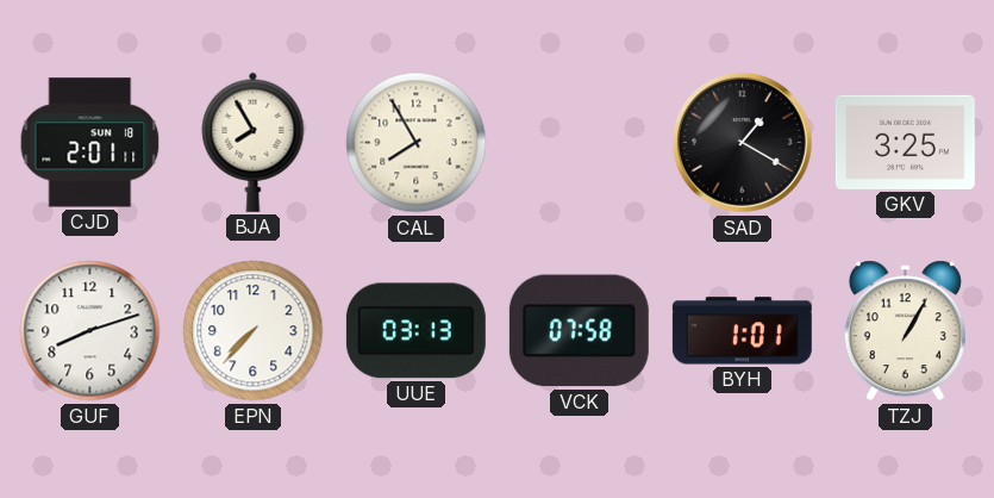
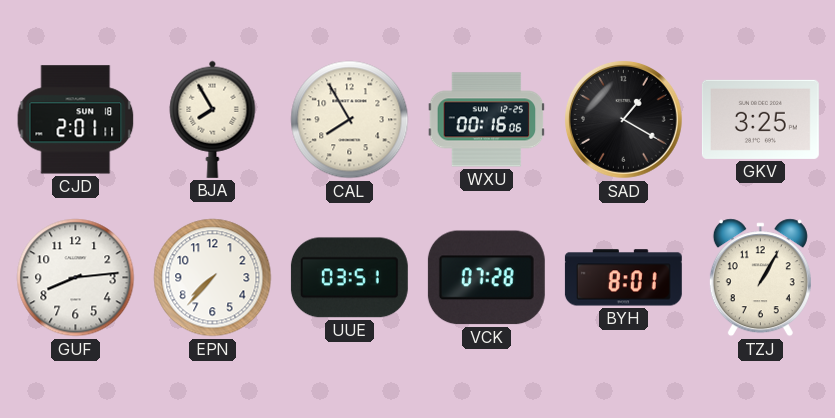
WXU: none -> 00:16
GUF: 8:12 -> 8:14
UUE: 03:13 -> 03:51
VCK: 07:58 -> 07:28
BYH: 1:01 -> 8:01
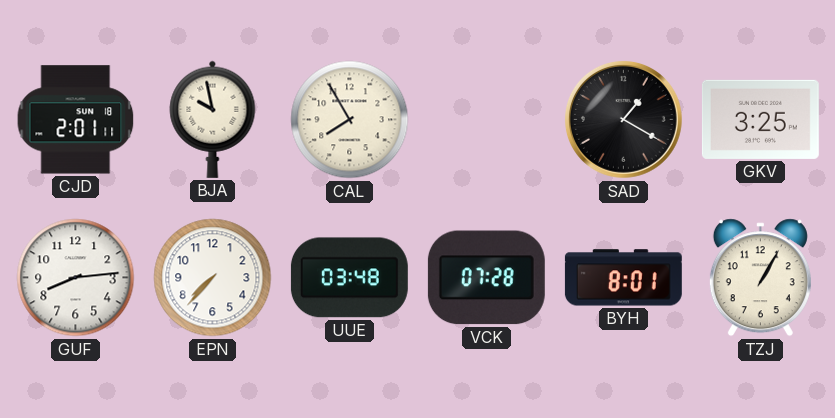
BJA: 7:55 -> 9:58
WXU: 00:16 -> none
UUE: 03:51 -> 03:48
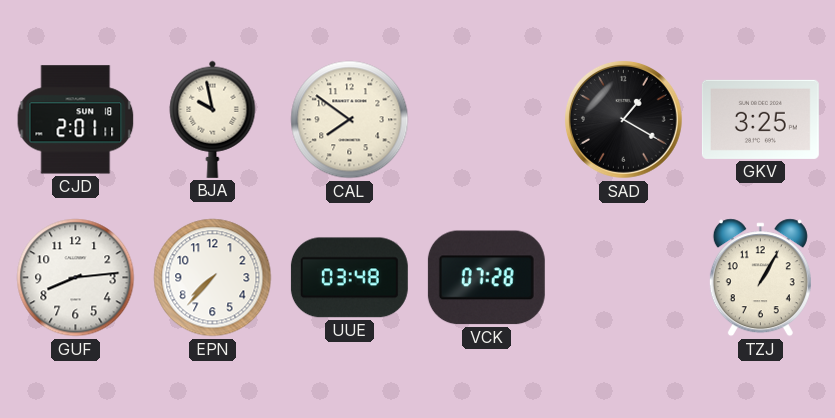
CAL: 7:55 -> 7:51
BYH: 8:01 -> none
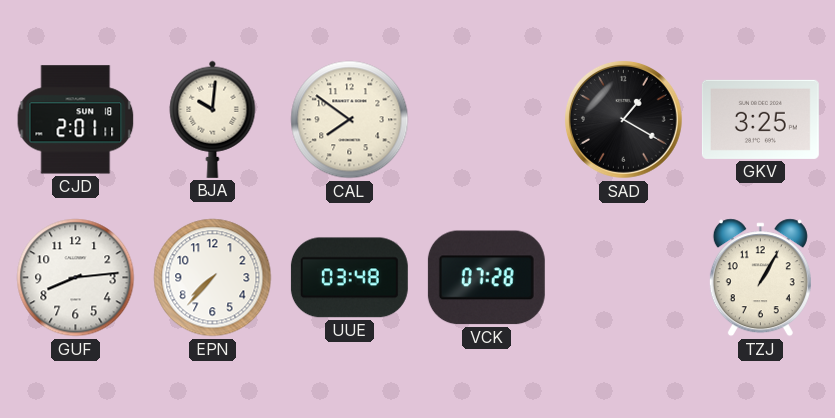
BJA: 9:58 -> 10:01
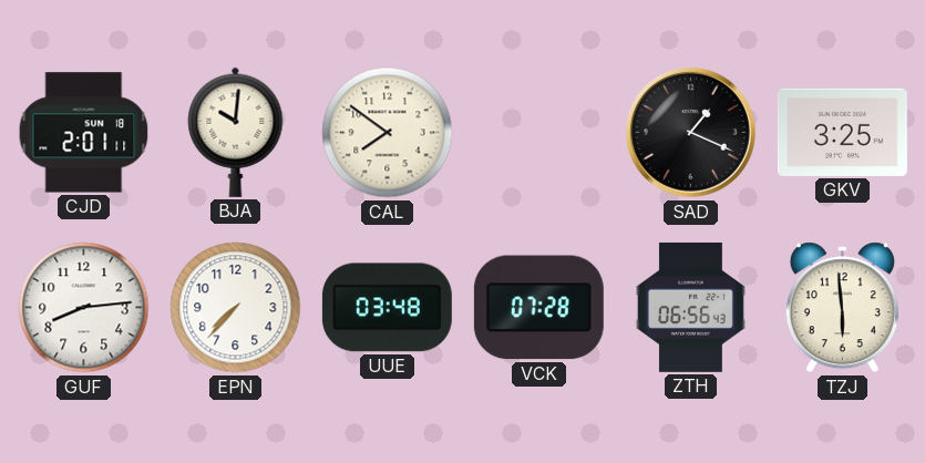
SAD: 1:20 -> 1:19
ZTH: none -> 06:56
TZJ: 1:05 -> 5:59
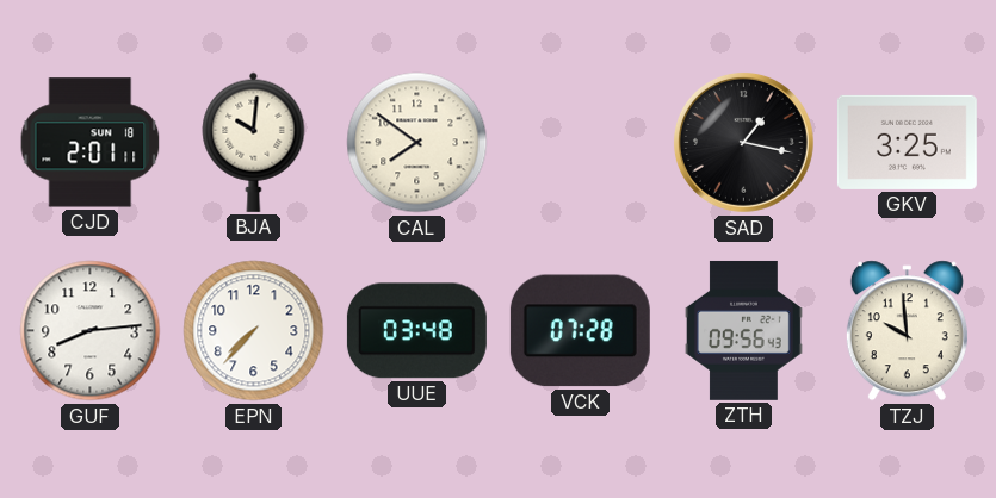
SAD: 1:19 -> 1:17
ZTH: 06:56 -> 09:56
TZJ: 5:59 -> 9:59
